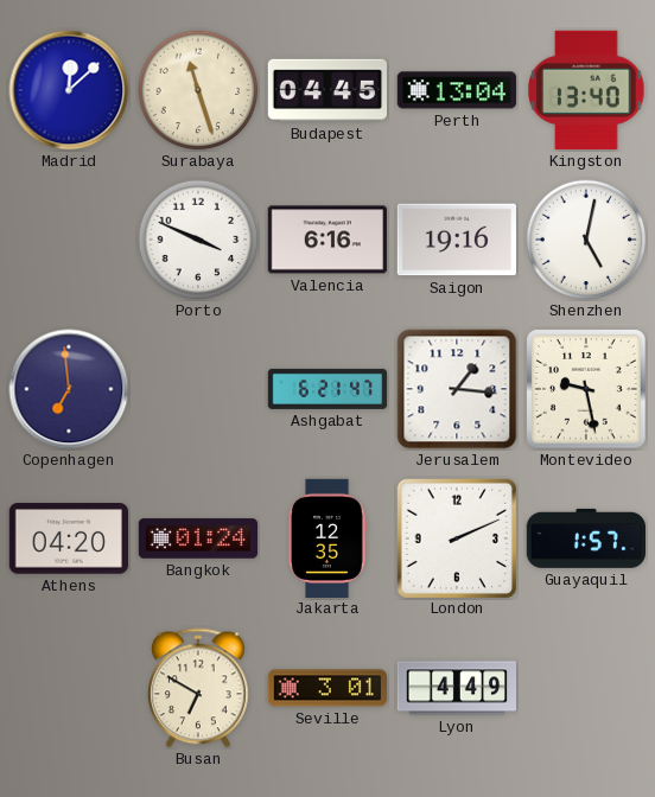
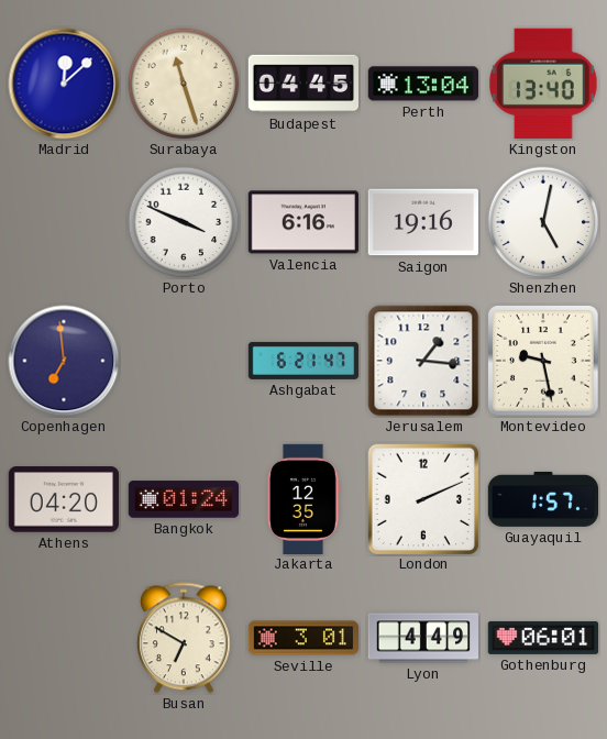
Gothenburg: none -> 06:01
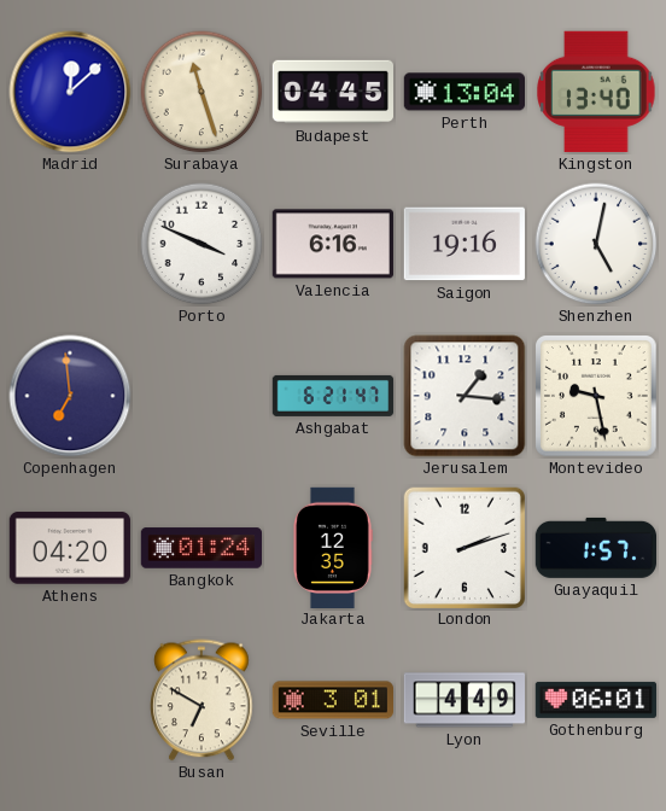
London: 2:11 -> 2:12
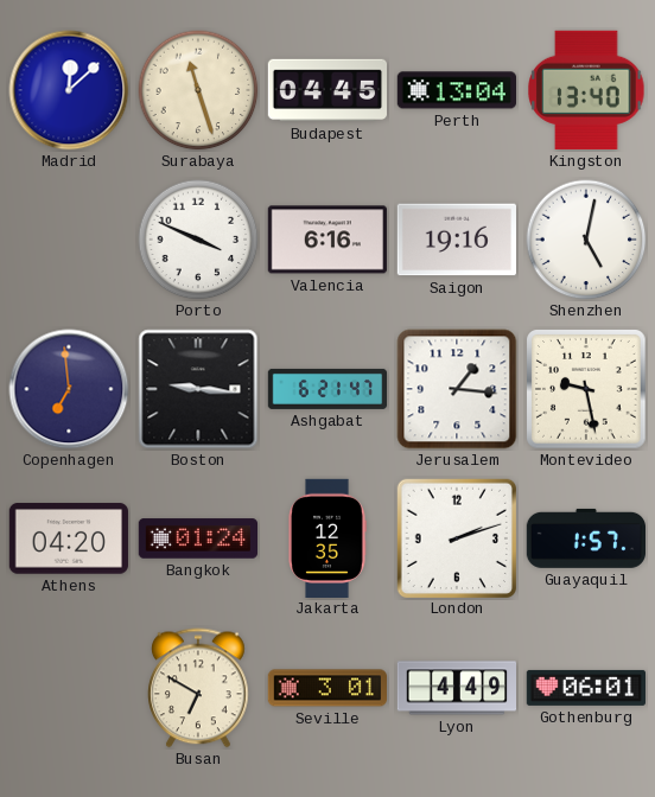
Boston: none -> 9:16
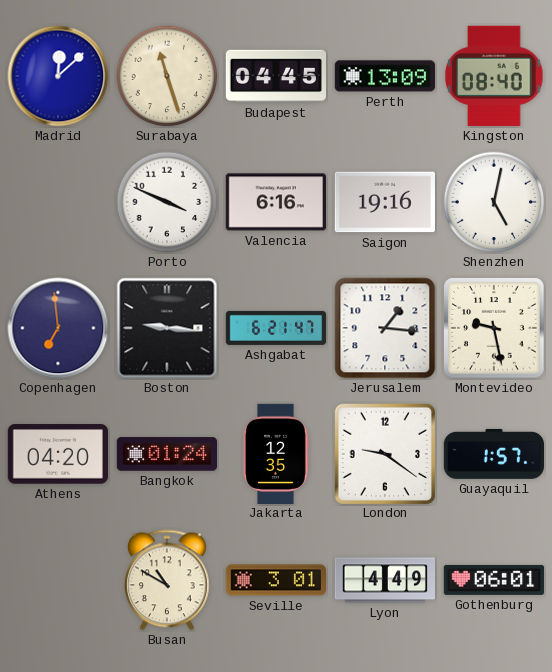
Perth: 13:04 -> 13:09
Kingston: 13:40 -> 08:40
London: 2:12 -> 9:21
Busan: 6:50 -> 10:50
